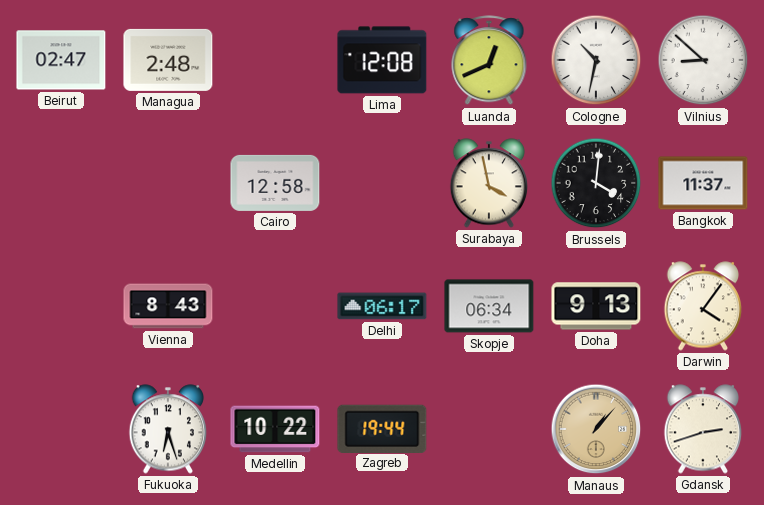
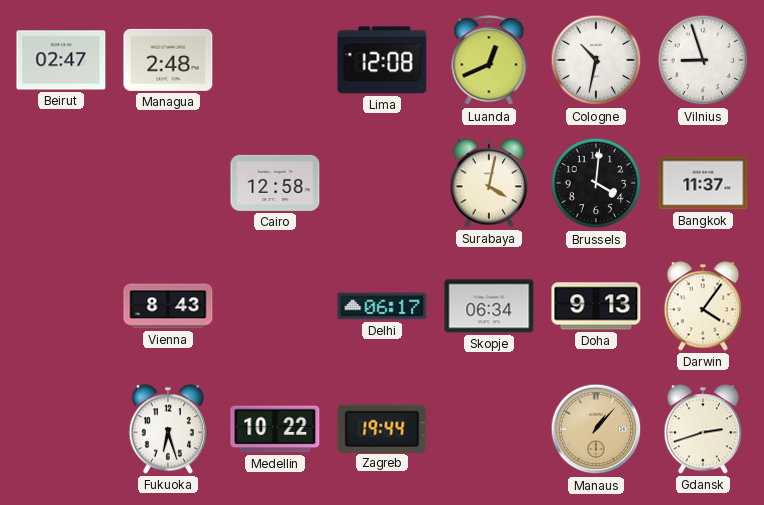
Vilnius: 8:52 -> 8:57
Surabaya: 3:58 -> 4:02
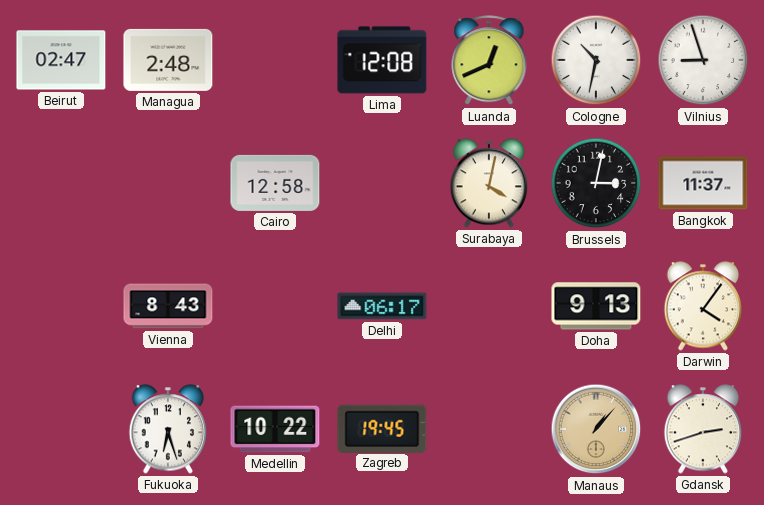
Brussels: 4:01 -> 3:02
Skopje: 06:34 -> none
Zagreb: 19:44 -> 19:45
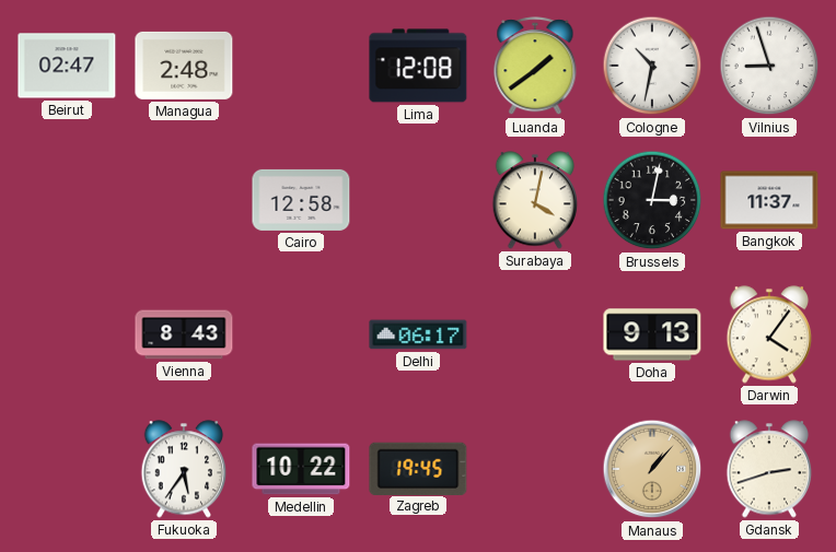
Luanda: 12:41 -> 1:39
Fukuoka: 6:27 -> 5:36
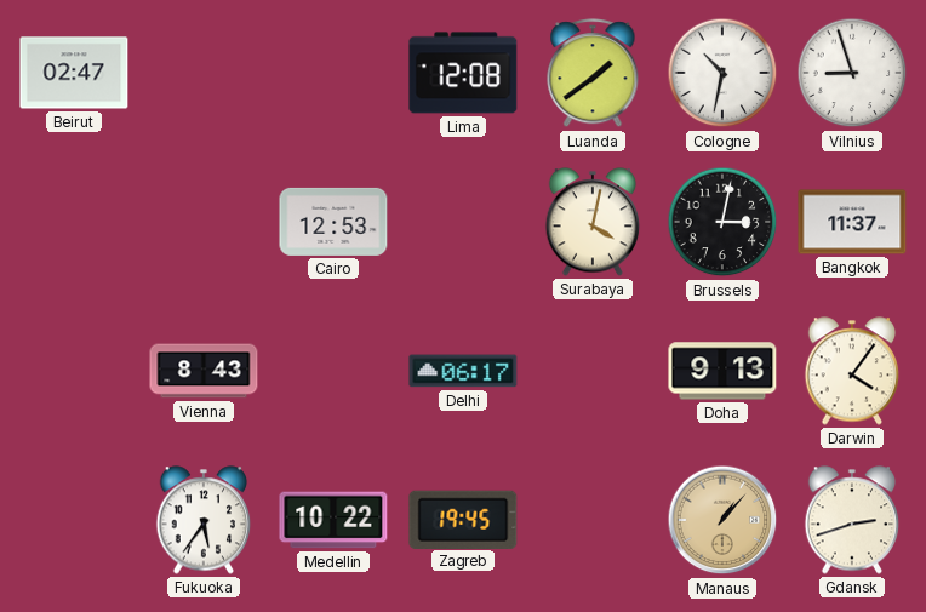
Managua: 2:48 -> none
Cairo: 12:58 -> 12:53
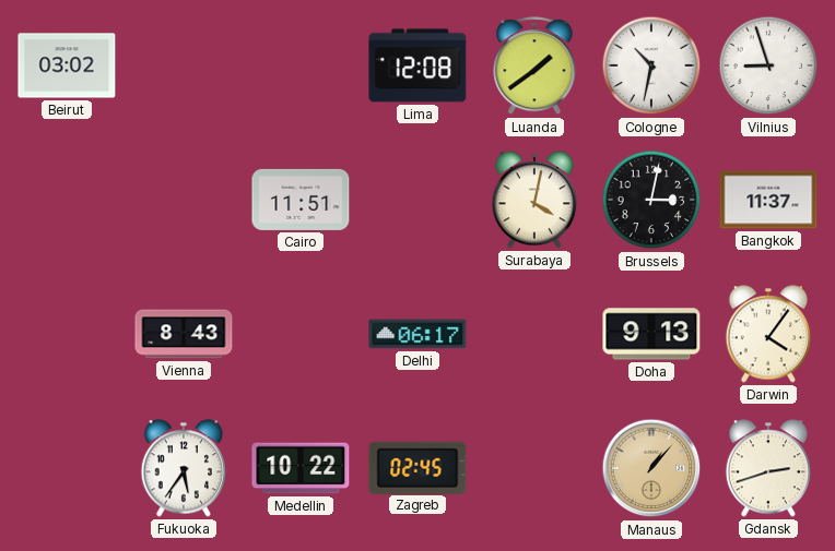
Beirut: 02:47 -> 03:02
Cairo: 12:53 -> 11:51
Zagreb: 19:45 -> 02:45
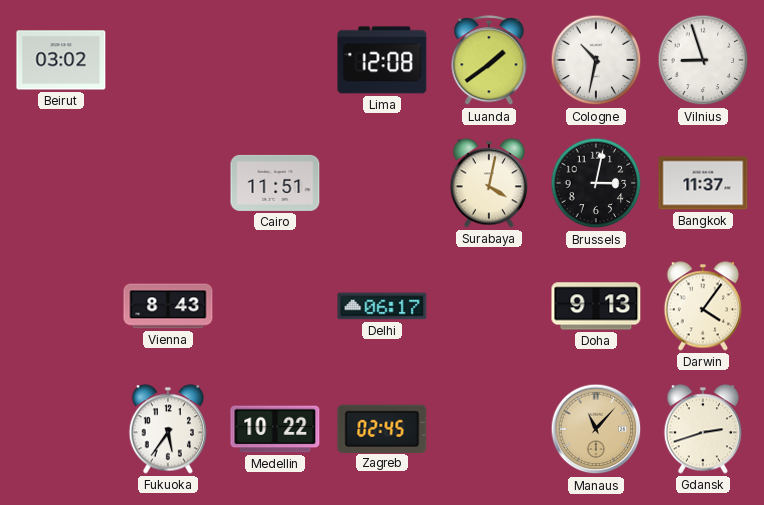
Manaus: 1:07 -> 11:07
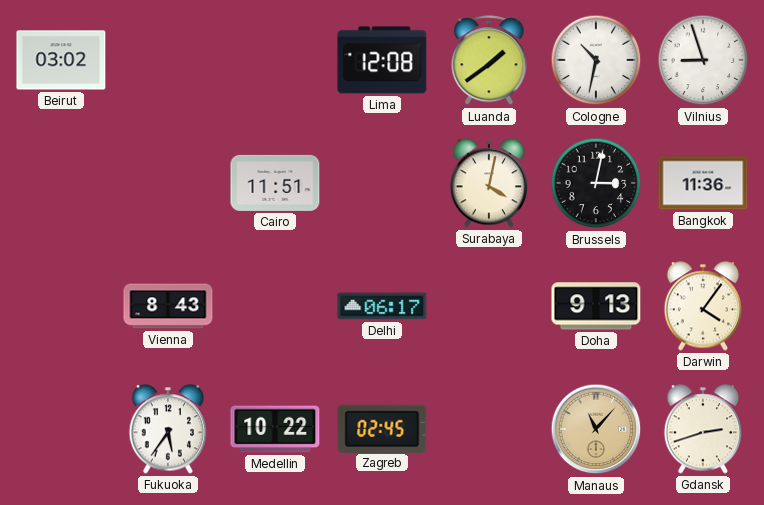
Bangkok: 11:37 -> 11:36
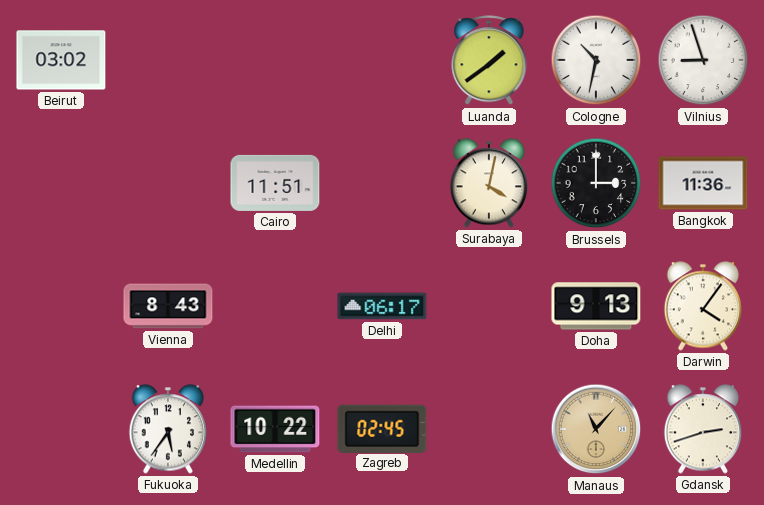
Lima: 12:08 -> none
Brussels: 3:02 -> 3:00
